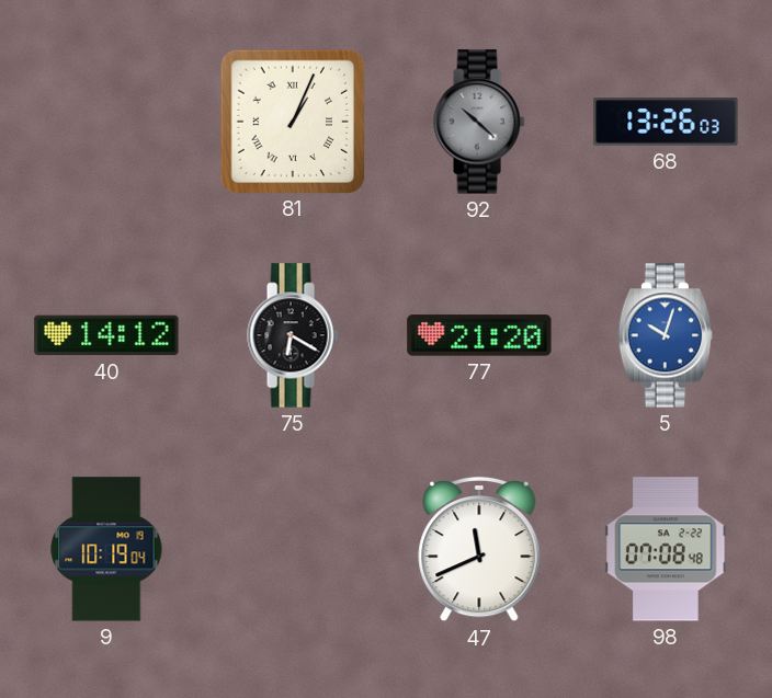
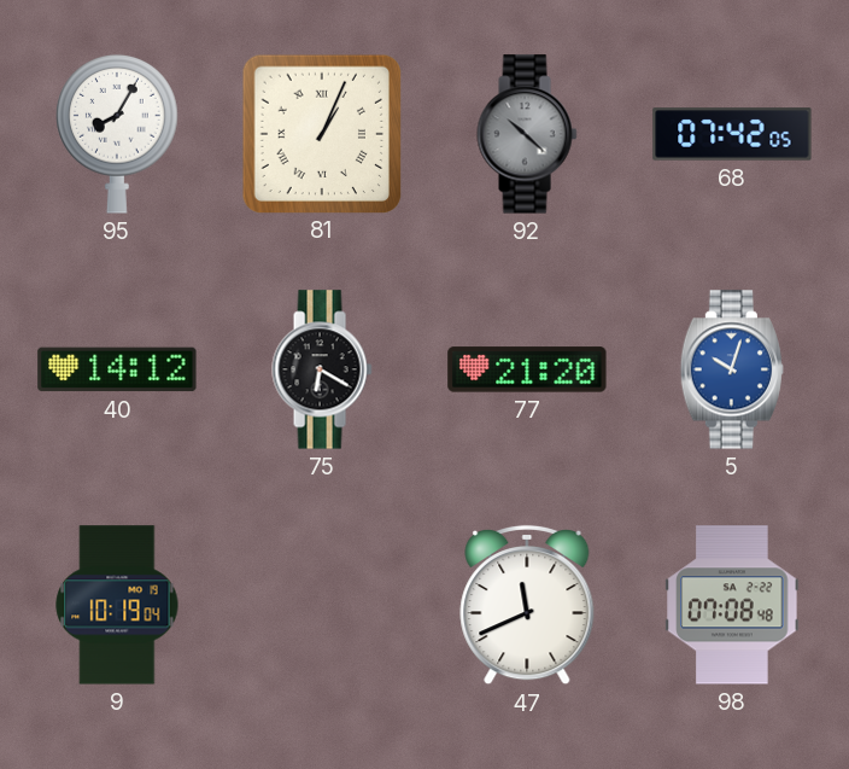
95: none -> 8:05
68: 13:26 -> 07:42
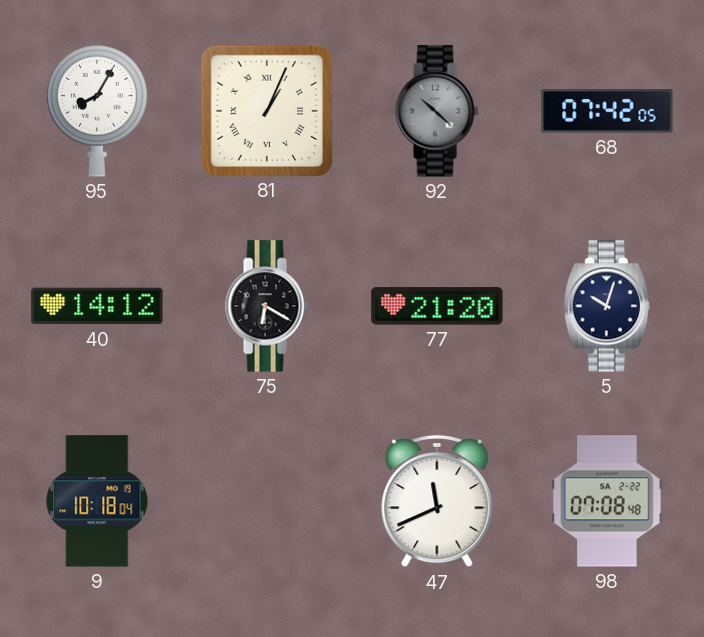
5 dial: blue -> navy
9: 10:19 -> 10:18
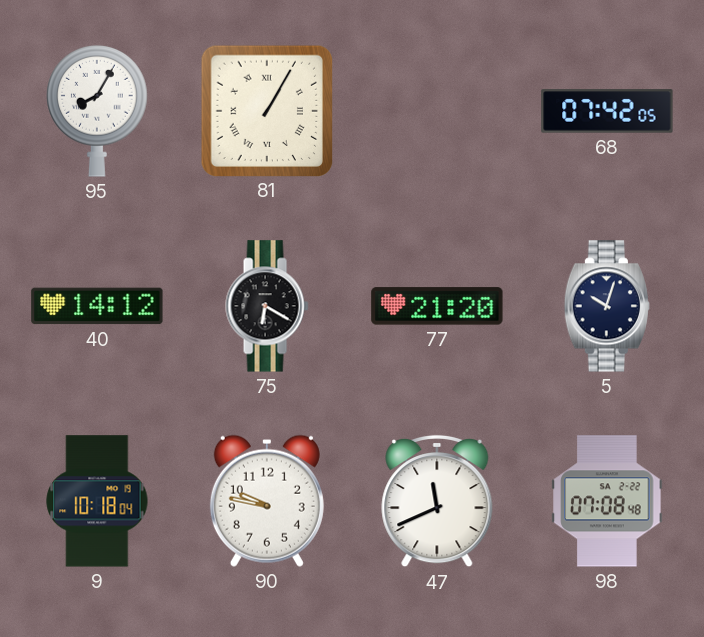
81: 1:04 -> 1:05
92: 10:22 -> none
90: none -> 9:47
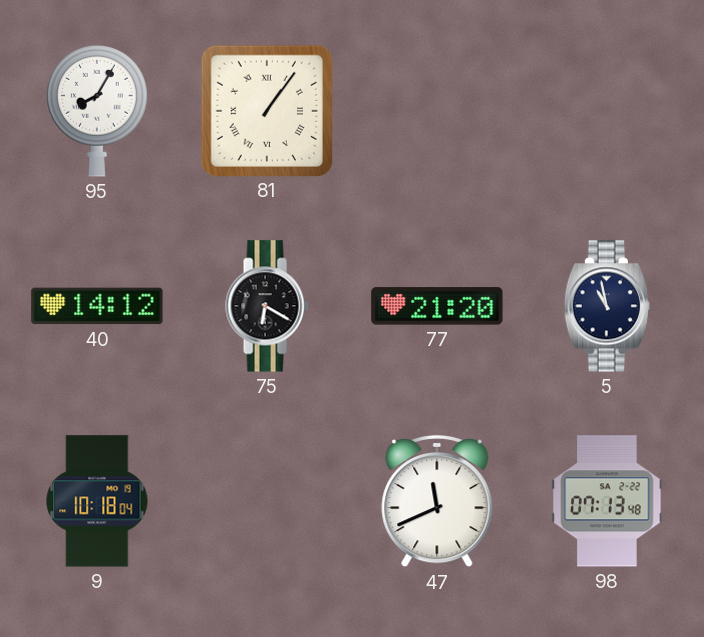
81: 1:05 -> 1:06
68: 07:42 -> none
5: 10:03 -> 10:58
90: 9:47 -> none
98: 07:08 -> 07:13
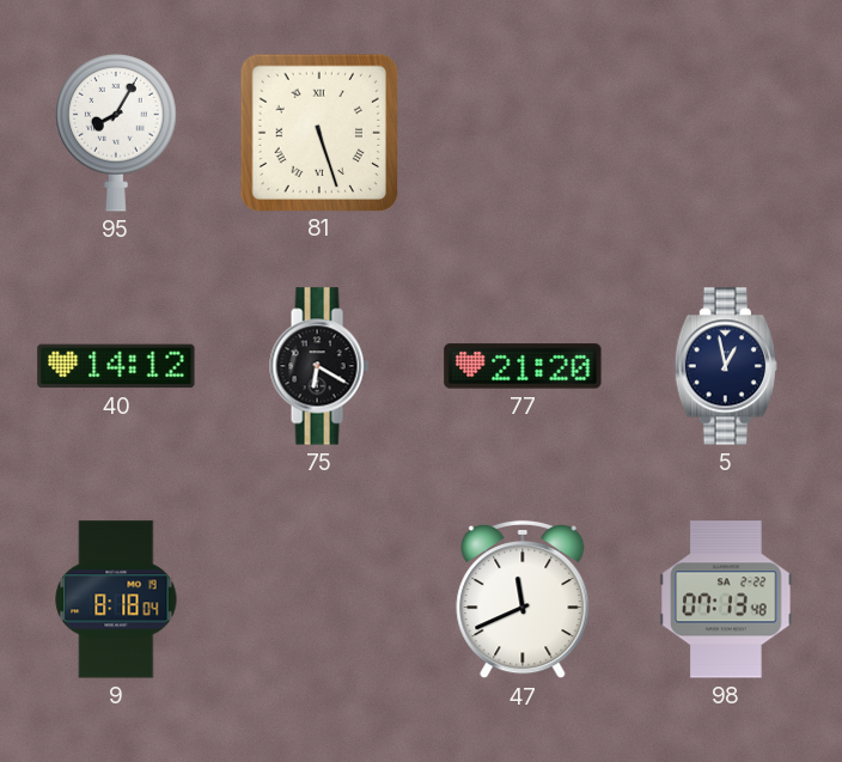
81: 1:06 -> 5:27
5: 10:58 -> 12:58
9: 10:18 -> 8:18
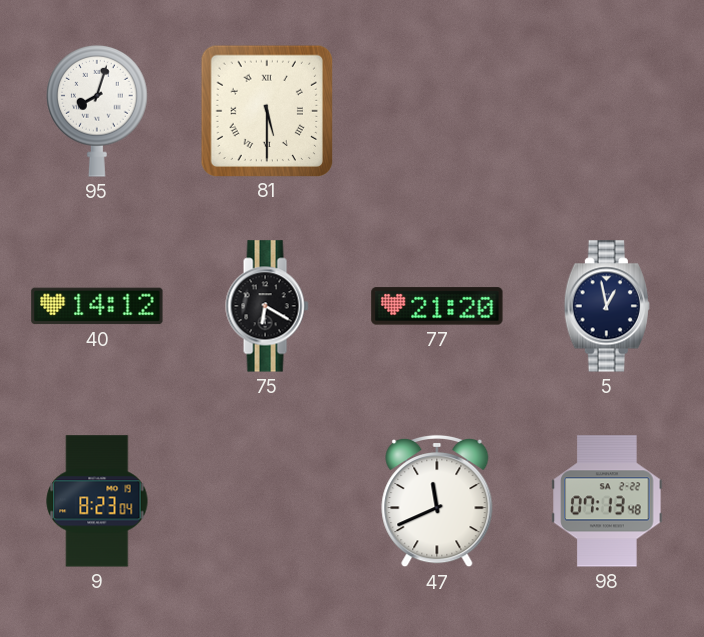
95: 8:05 -> 8:03
81: 5:27 -> 5:30
9: 8:18 -> 8:23
